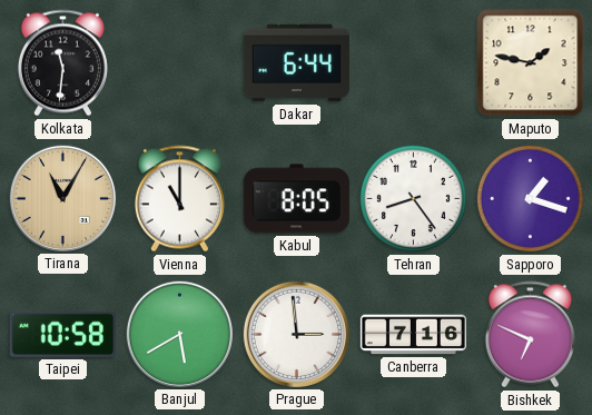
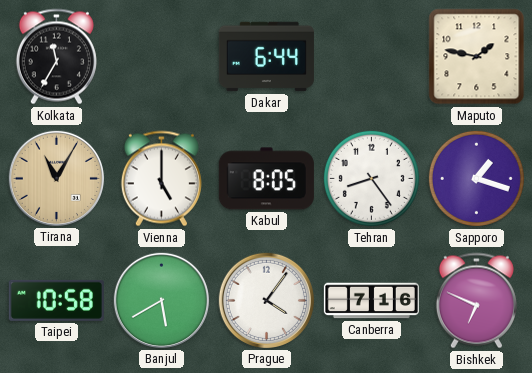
Kolkata: 11:31 -> 11:35
Vienna: 11:00 -> 5:00
Prague: 2:59 -> 4:06
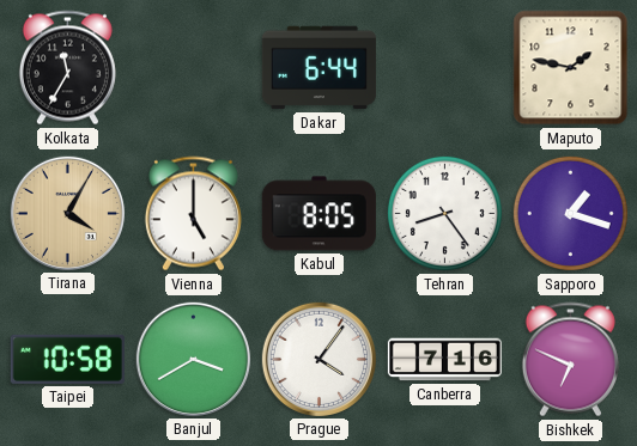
Tirana: 11:05 -> 4:05
Banjul: 5:40 -> 3:40
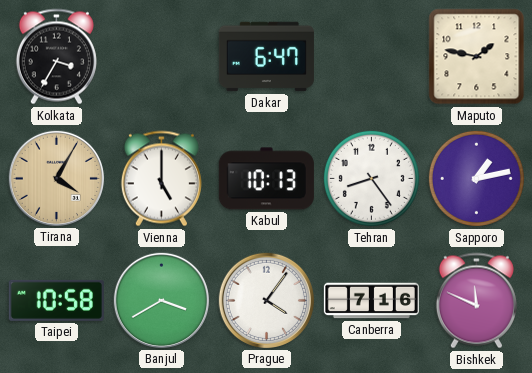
Kolkata: 11:35 -> 3:35
Dakar: 6:44 -> 6:47
Kabul: 8:05 -> 10:13
Sapporo: 1:18 -> 1:13
Bishkek: 6:49 -> 11:49
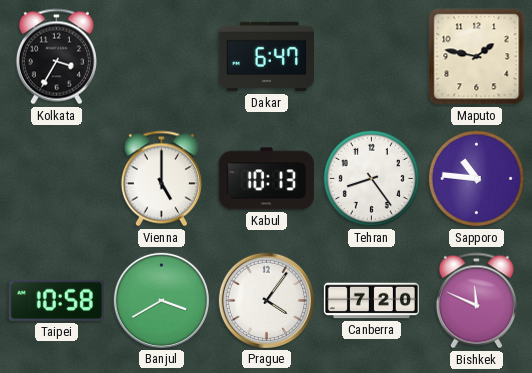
Tirana: 4:05 -> none
Sapporo: 1:13 -> 10:46
Canberra: 7:16 -> 7:20
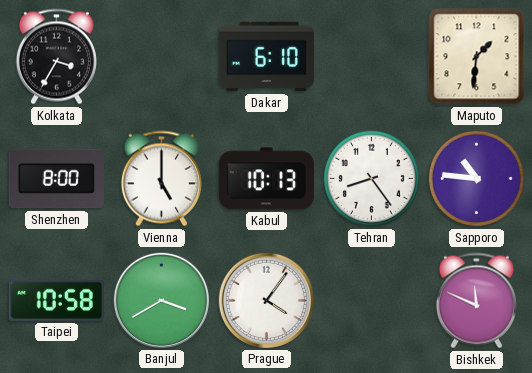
Dakar: 6:47 -> 6:10
Maputo: 1:47 -> 1:31
Shenzhen: none -> 8:00
Canberra: 7:20 -> none
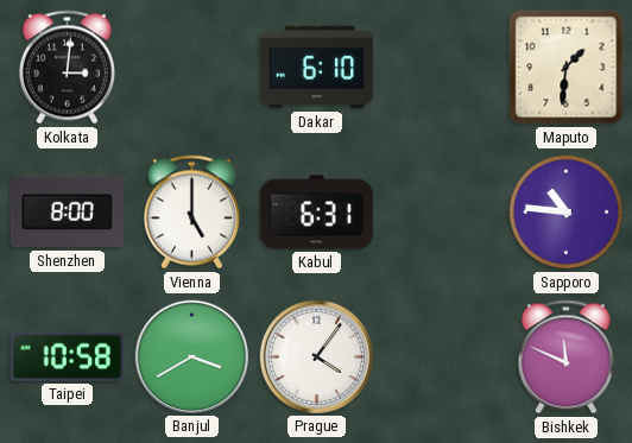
Kolkata: 3:35 -> 3:01
Kabul: 10:13 -> 6:31
Tehran: 8:24 -> none
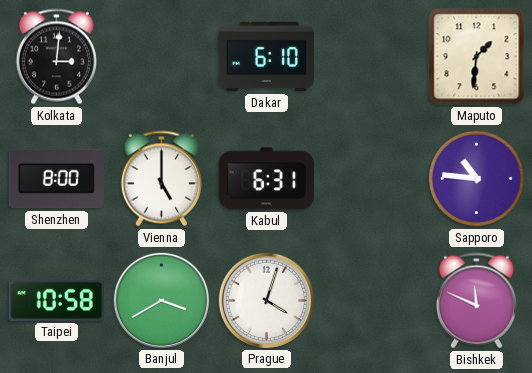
Prague: 4:06 -> 4:03
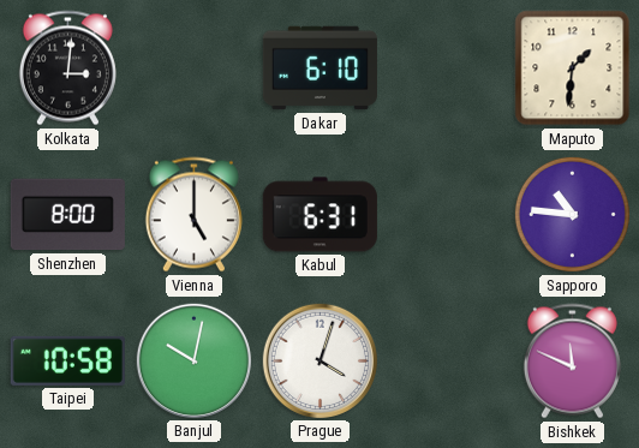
Banjul: 3:40 -> 10:02
